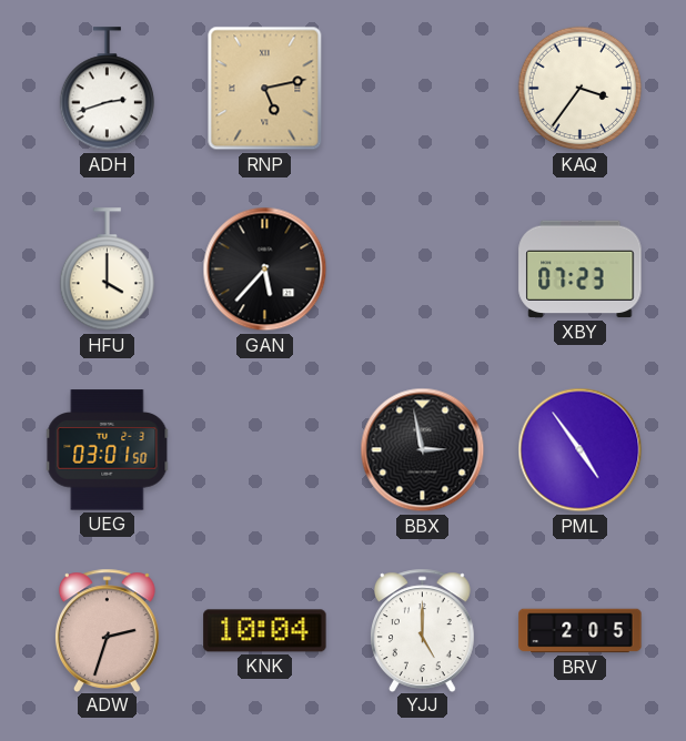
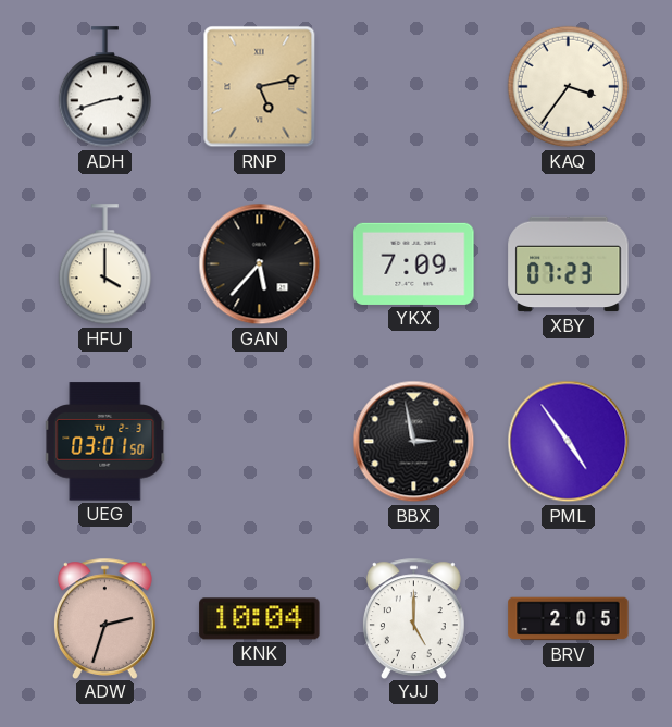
YKX: none -> 7:09
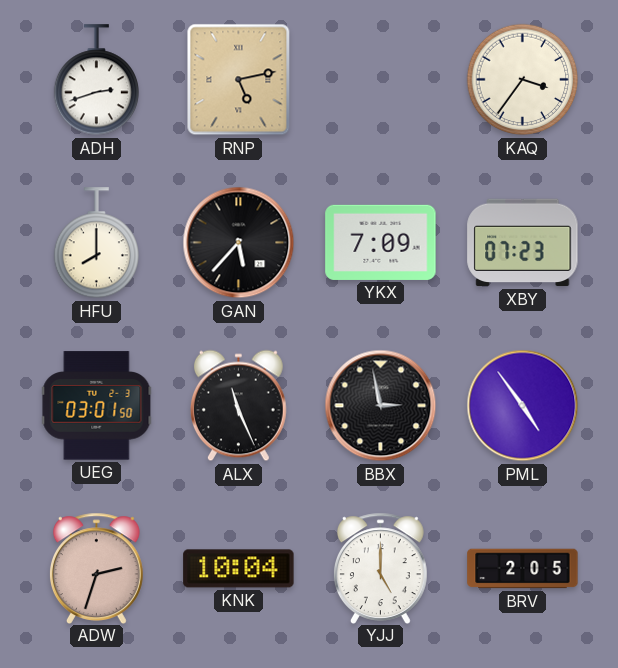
HFU: 4:00 -> 8:00
ALX: none -> 11:26
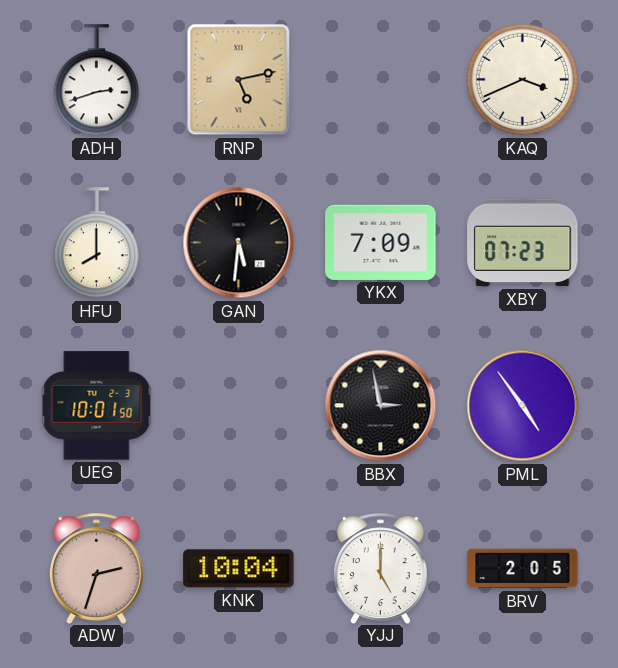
KAQ: 3:36 -> 3:41
GAN: 5:37 -> 5:31
UEG: 03:01 -> 10:01
ALX: 11:26 -> none
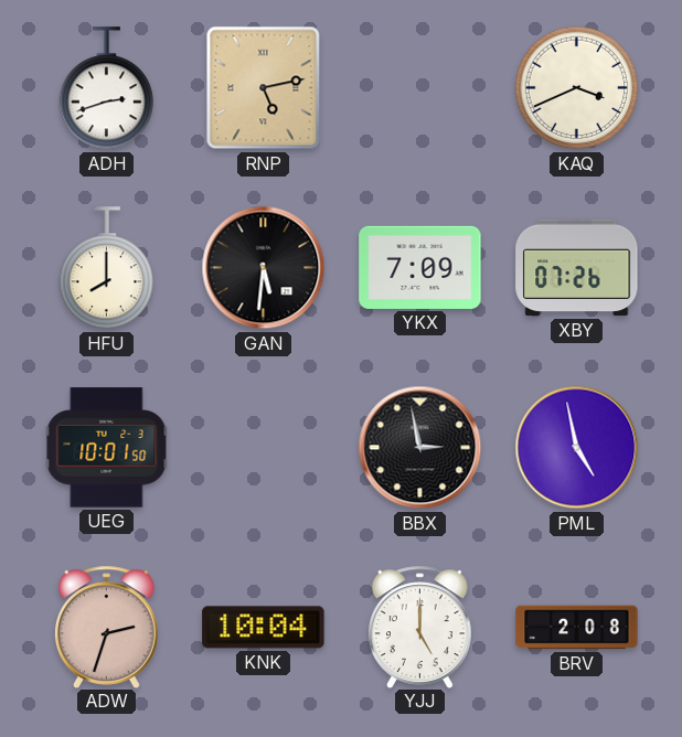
XBY: 07:23 -> 07:26
PML: 4:54 -> 4:58
BRV: 2:05 -> 2:08
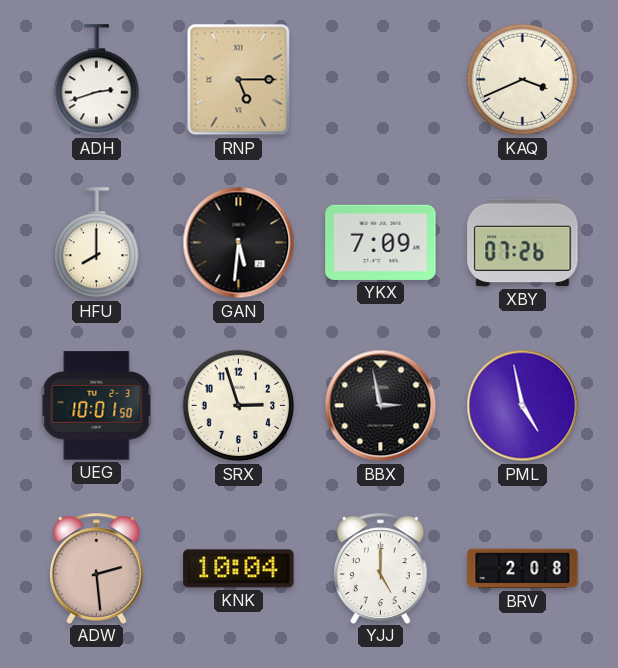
RNP: 5:13 -> 5:15
SRX: none -> 2:57
ADW: 2:33 -> 2:29
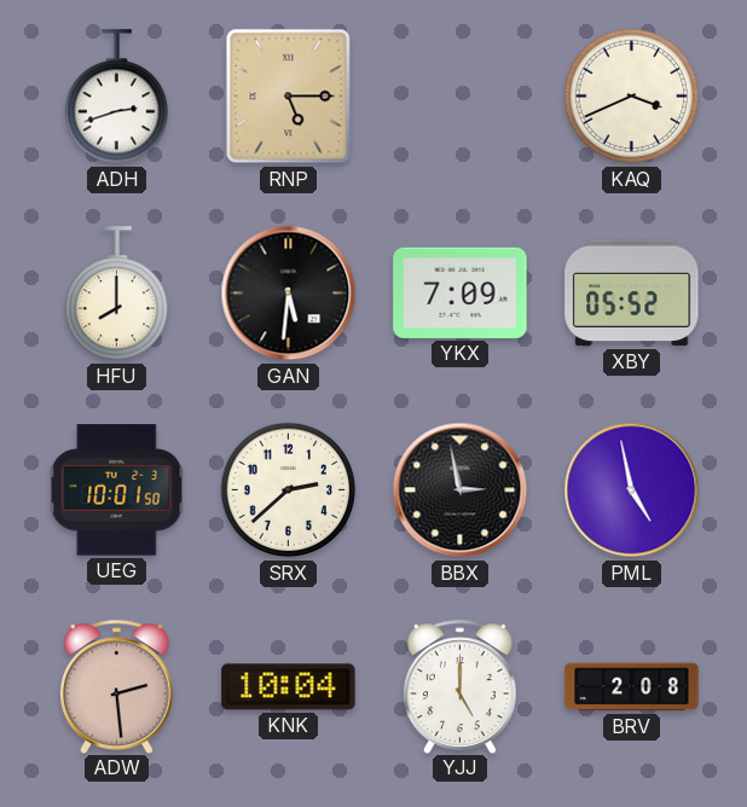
XBY: 07:26 -> 05:52
SRX: 2:57 -> 2:38
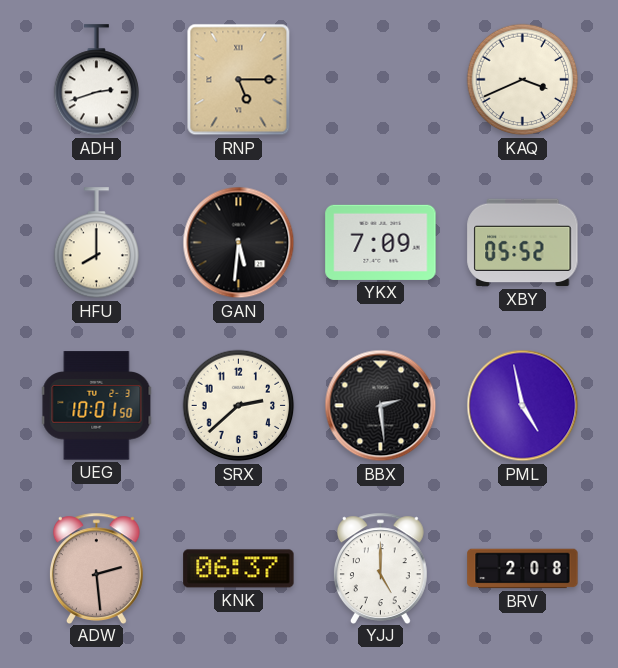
BBX: 2:58 -> 2:29
KNK: 10:04 -> 06:37
